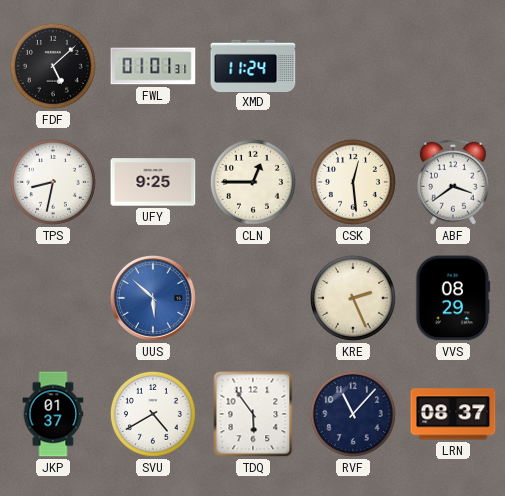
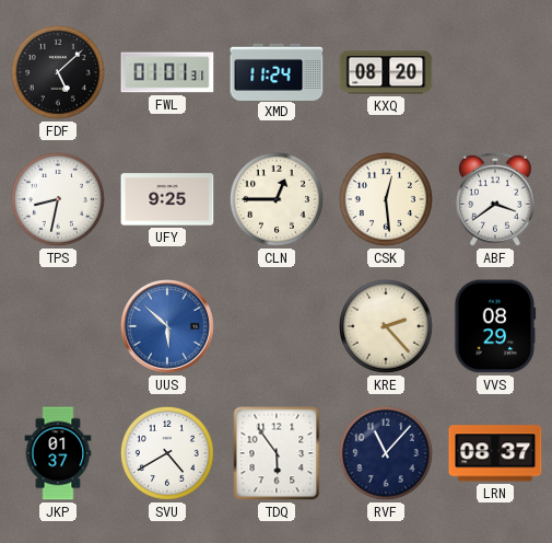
KXQ: none -> 08:20
KRE: 2:26 -> 2:23
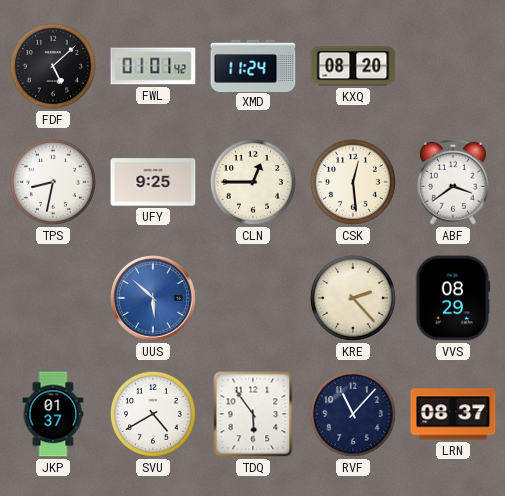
FWL: 01:01:31 -> 01:01:42
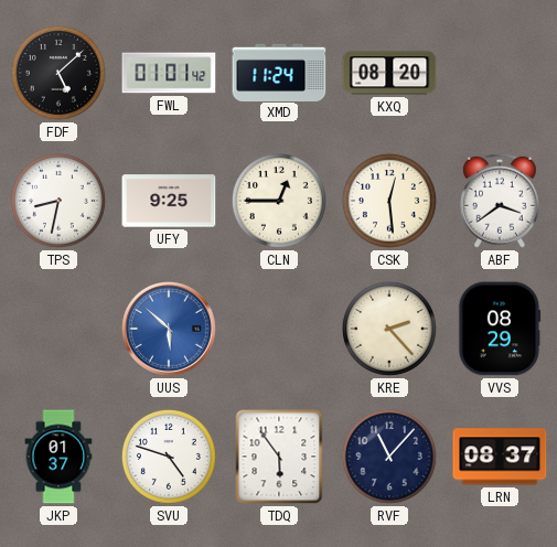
SVU: 4:40 -> 4:48
